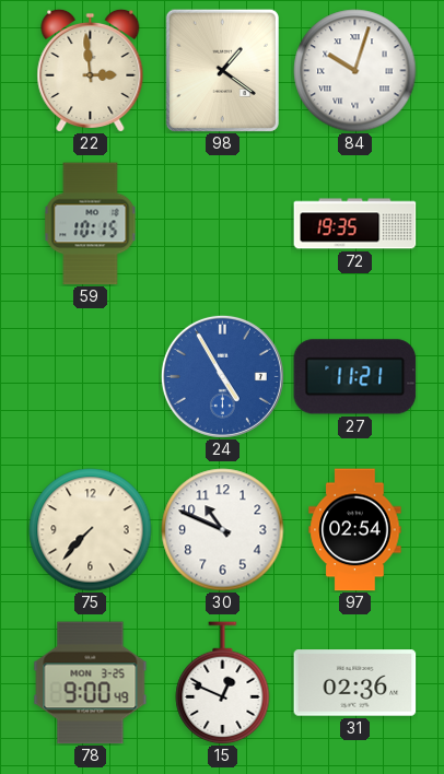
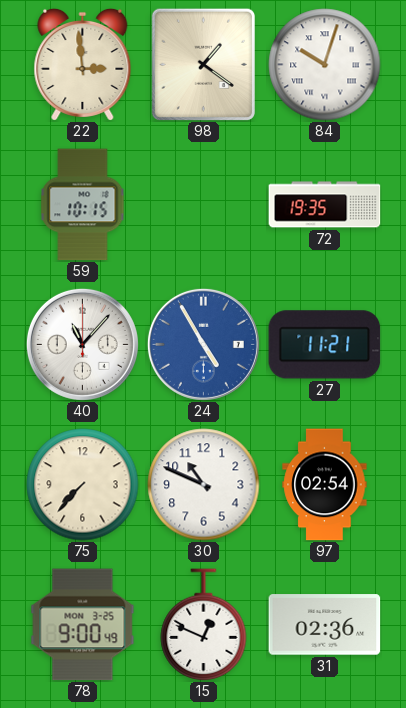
40: none -> 11:07
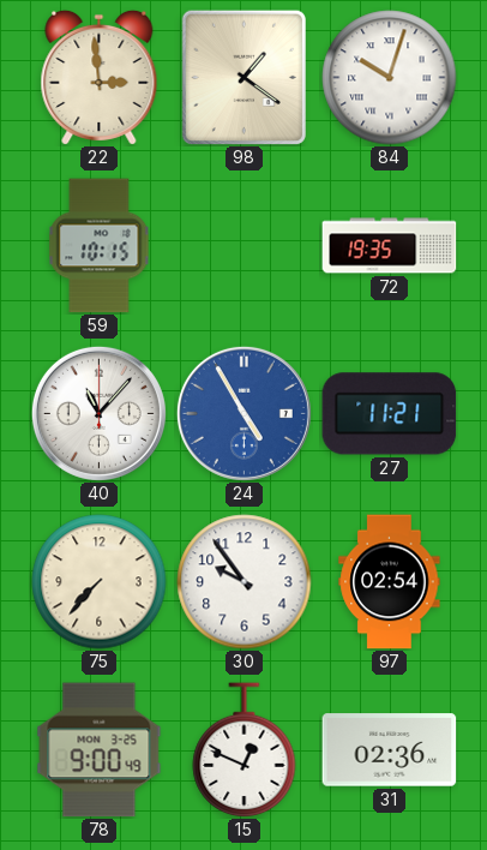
30: 10:49 -> 9:54
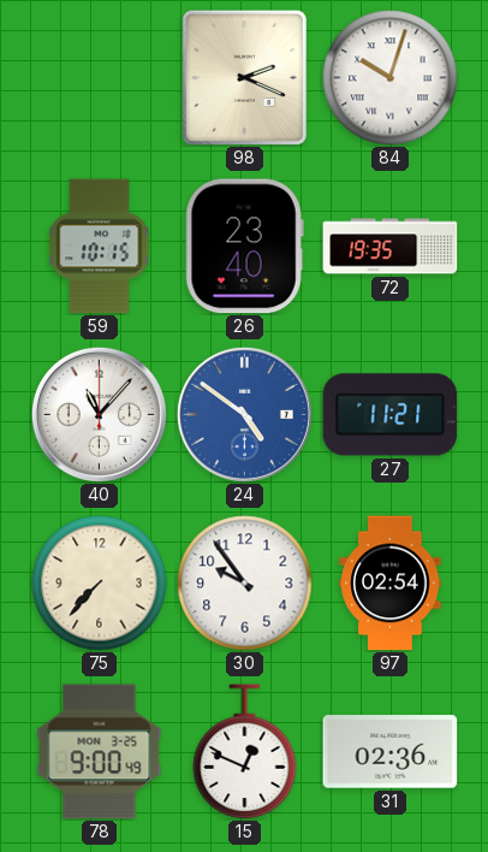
22: 2:59 -> none
98: 1:21 -> 2:19
26: none -> 23:40
24: 4:55 -> 4:51
